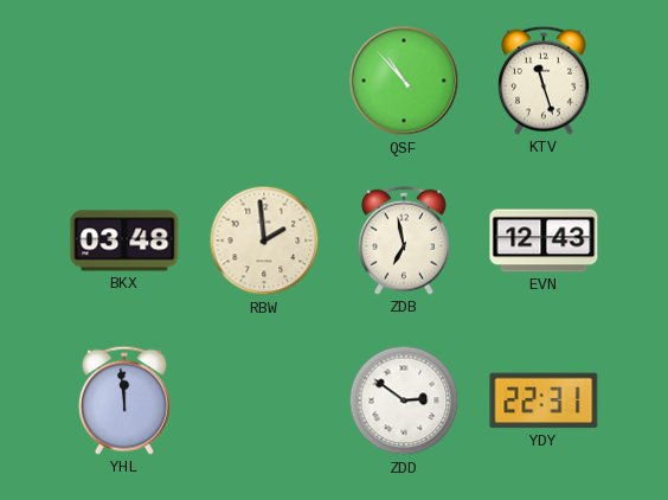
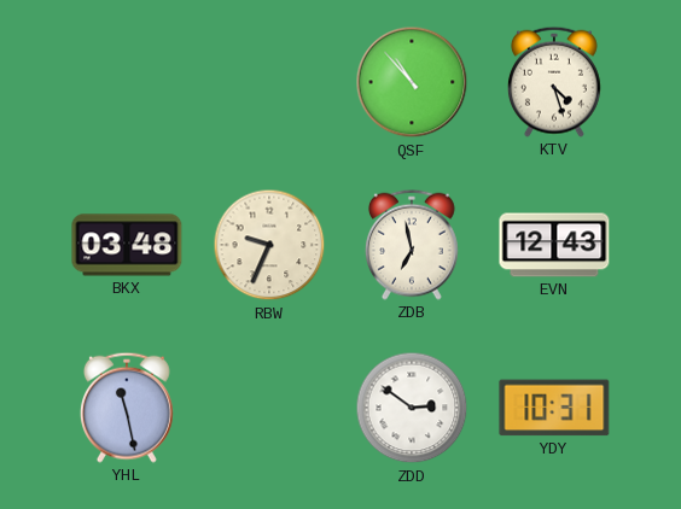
KTV: 11:27 -> 4:27
RBW: 1:59 -> 9:34
YHL: 11:59 -> 11:28
YDY: 22:31 -> 10:31
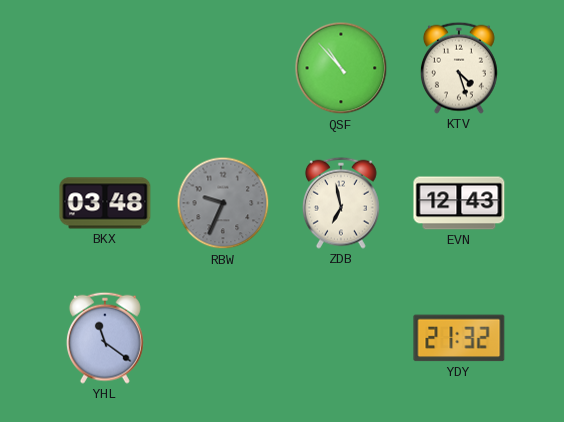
RBW dial: cream -> grey
YHL: 11:28 -> 11:21
ZDD: 2:51 -> none
YDY: 10:31 -> 21:32
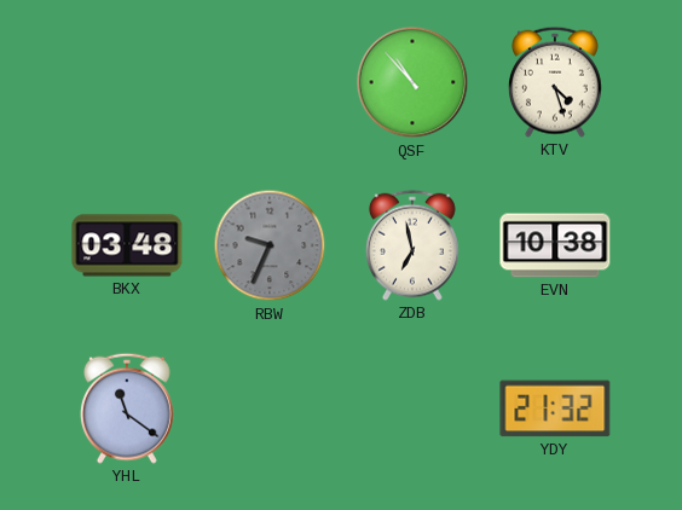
EVN: 12:43 -> 10:38
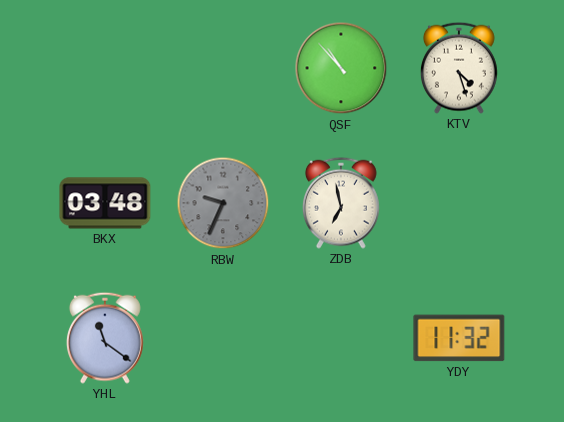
EVN: 10:38 -> none
YDY: 21:32 -> 11:32
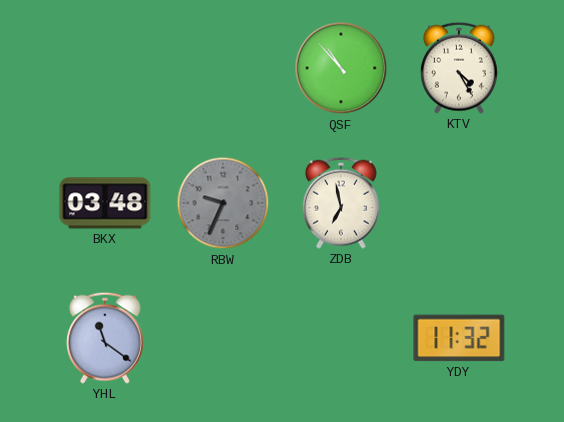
KTV: 4:27 -> 4:25
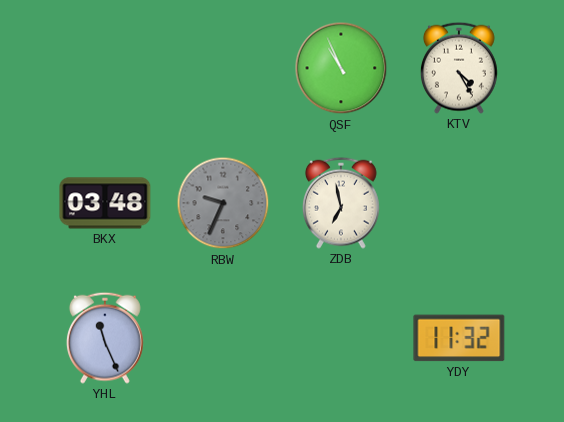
QSF: 10:53 -> 10:56
YHL: 11:21 -> 11:26
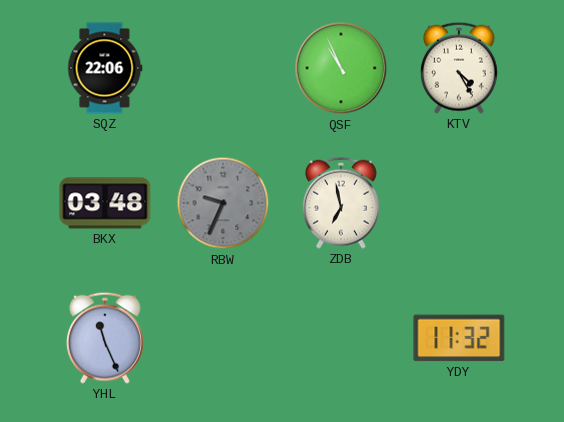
SQZ: none -> 22:06
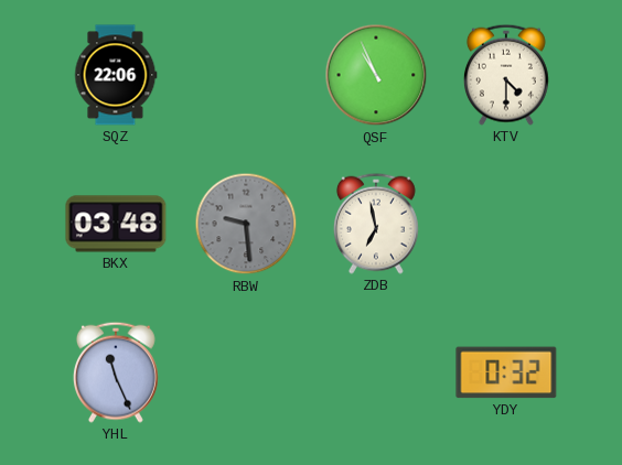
KTV: 4:25 -> 4:30
RBW: 9:34 -> 9:29
YDY: 11:32 -> 0:32
